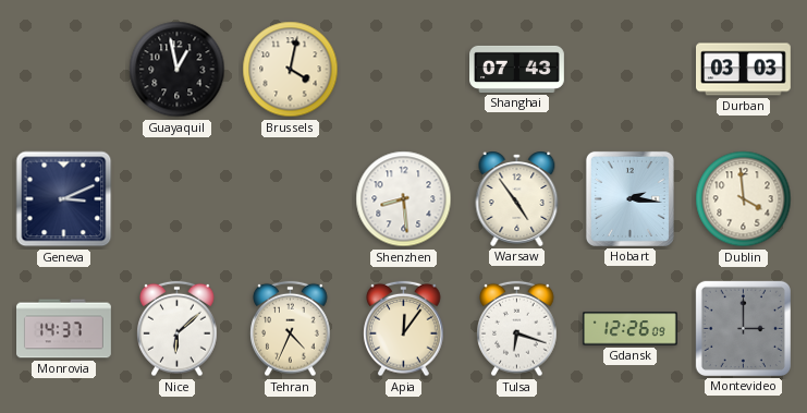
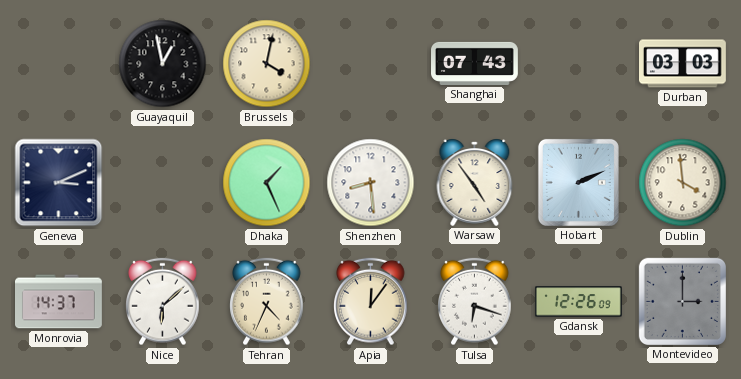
Dhaka: none -> 1:26
Hobart: 2:16 -> 2:11
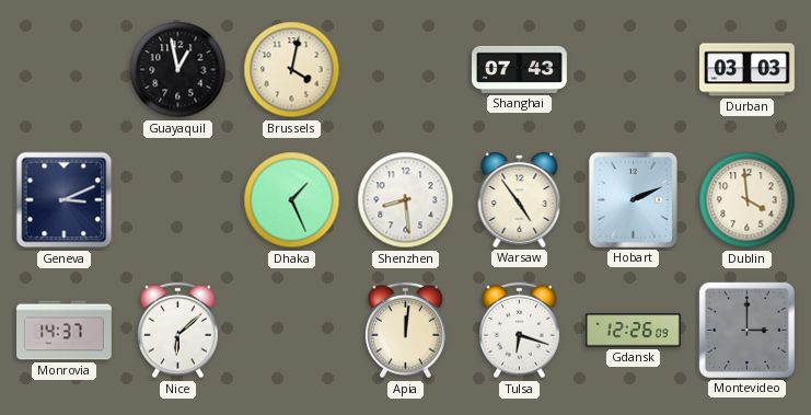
Tehran: 4:34 -> none
Apia: 12:06 -> 12:01
